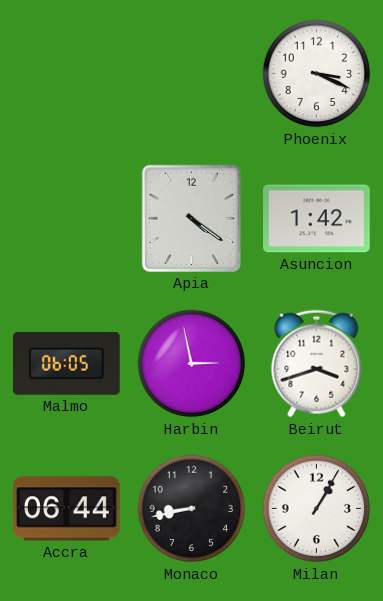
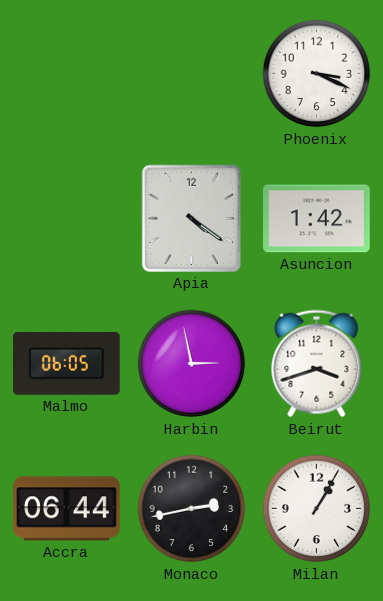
Monaco: 8:43 -> 2:43
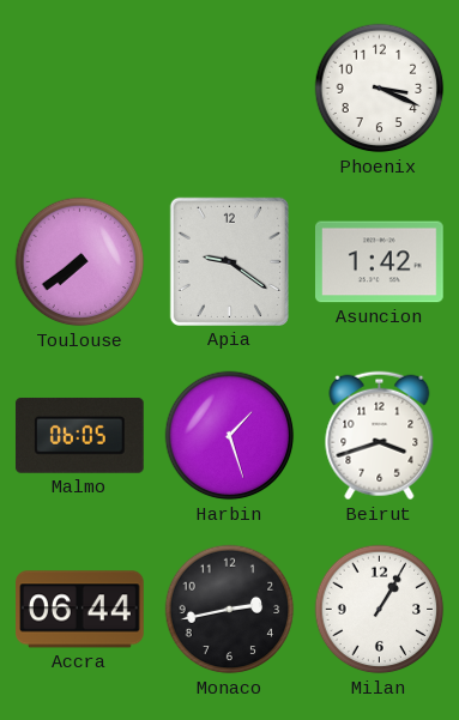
Toulouse: none -> 7:39
Apia: 4:21 -> 9:21
Harbin: 2:58 -> 1:27
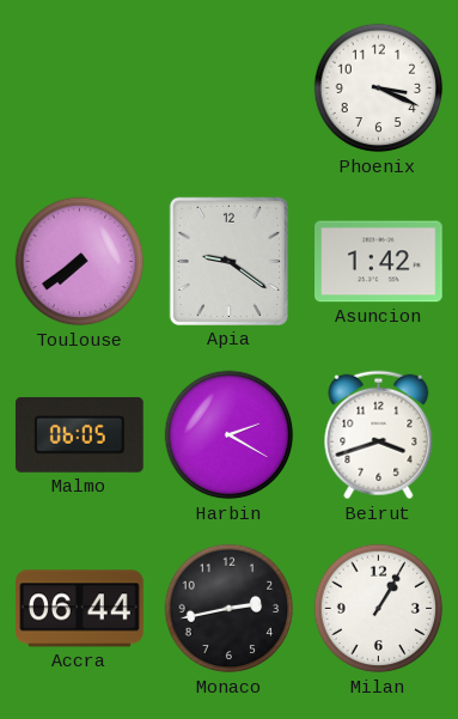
Harbin: 1:27 -> 2:20
